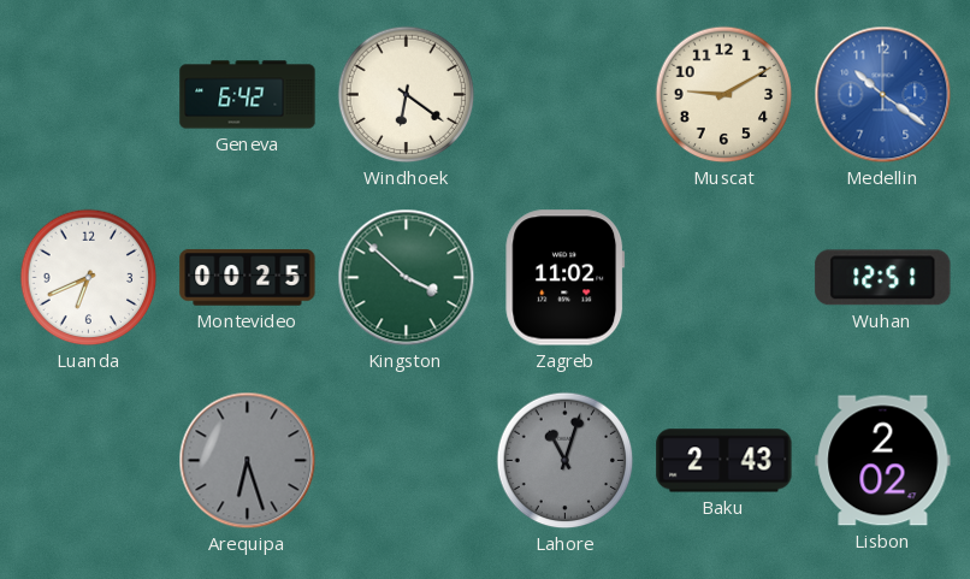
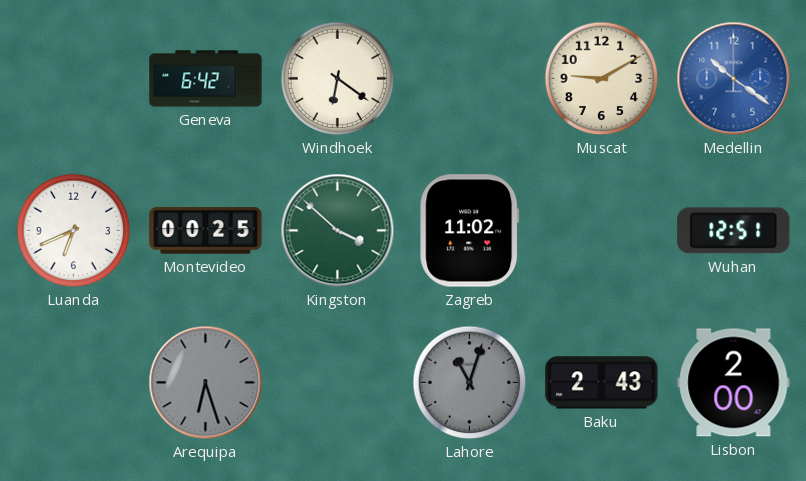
Lisbon: 2:02 -> 2:00
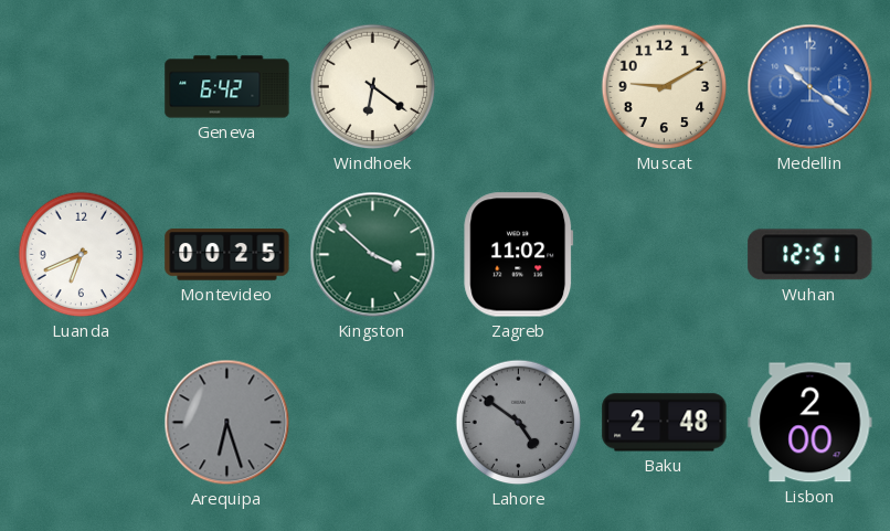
Lahore: 11:03 -> 4:51
Baku: 2:43 -> 2:48
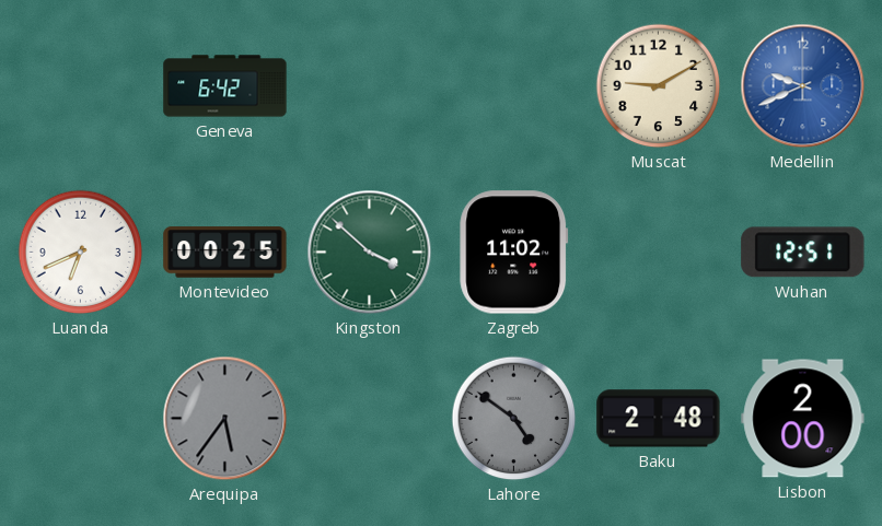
Windhoek: 6:21 -> none
Medellin: 10:21 -> 9:41
Arequipa: 6:27 -> 5:36
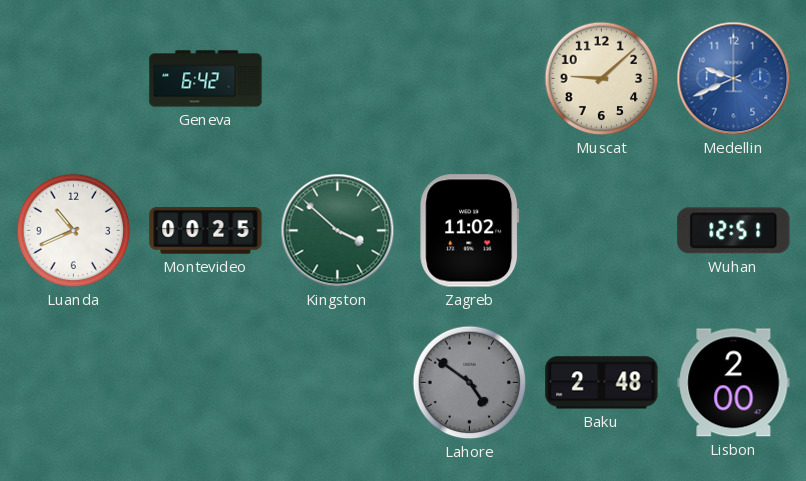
Muscat: 9:10 -> 9:08
Luanda: 6:41 -> 10:41
Arequipa: 5:36 -> none
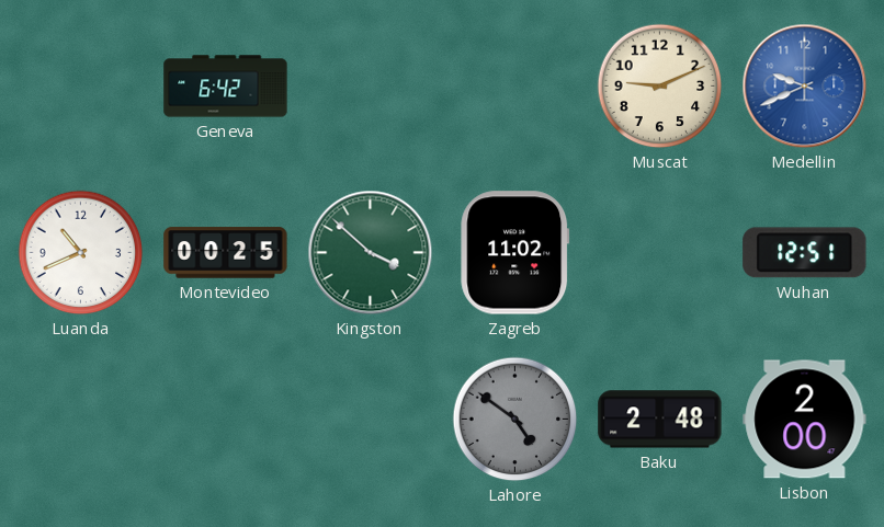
Muscat: 9:08 -> 9:11
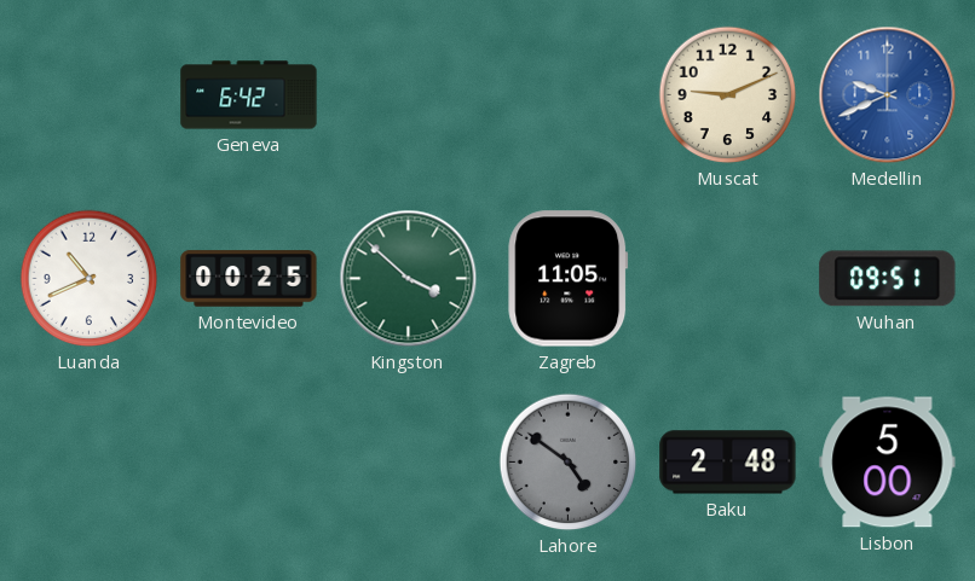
Zagreb: 11:02 -> 11:05
Wuhan: 12:51 -> 09:51
Lisbon: 2:00 -> 5:00
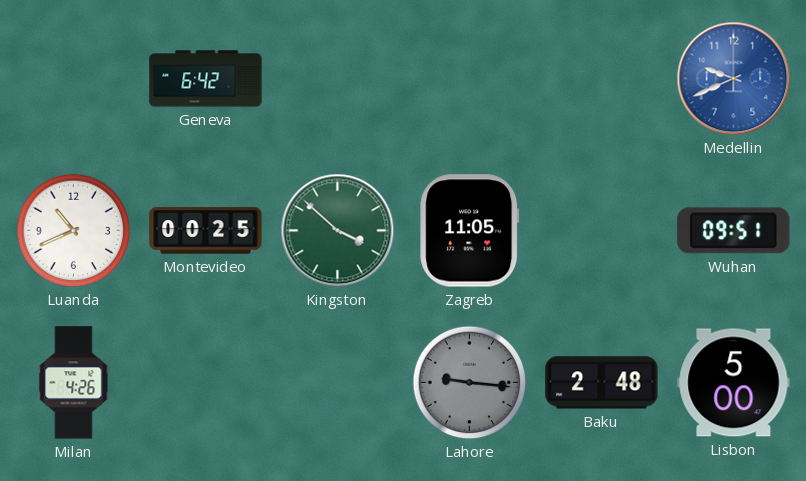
Muscat: 9:11 -> none
Milan: none -> 4:26
Lahore: 4:51 -> 9:16
